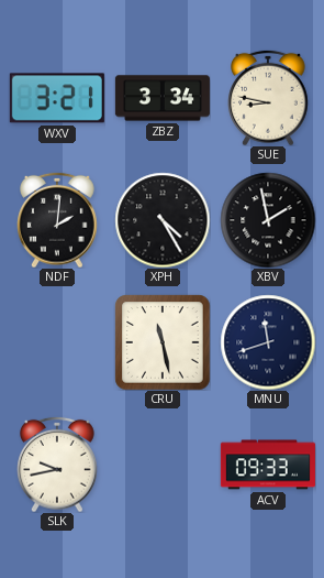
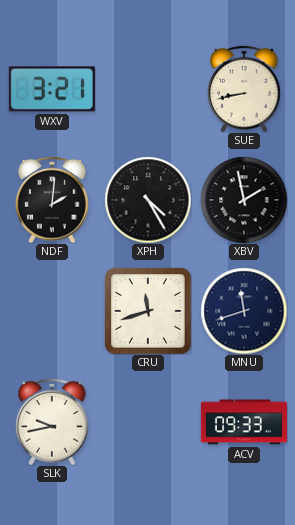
ZBZ: 3:34 -> none
SUE: 8:47 -> 8:43
CRU: 11:28 -> 11:42
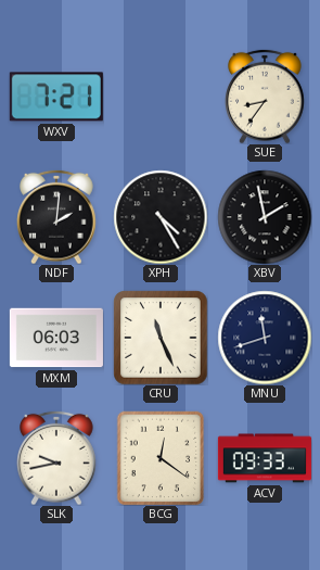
WXV: 3:21 -> 7:21
SUE: 8:43 -> 8:36
MXM: none -> 06:03
CRU: 11:42 -> 11:26
BCG: none -> 12:21
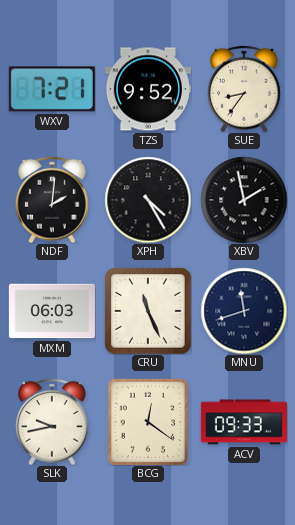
TZS: none -> 9:52
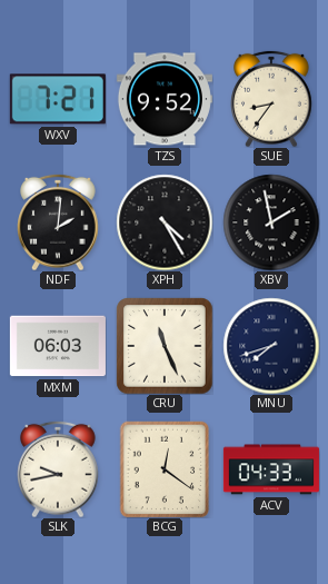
MNU: 11:42 -> 7:42
ACV: 09:33 -> 04:33
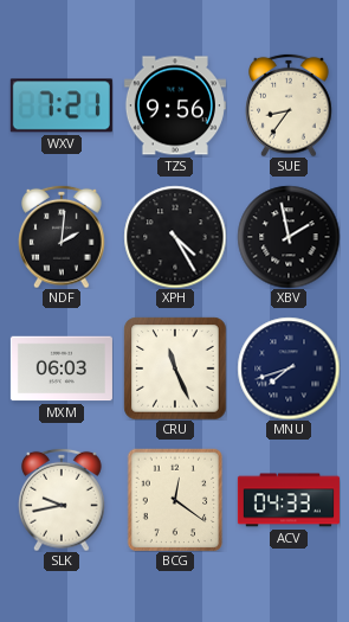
TZS: 9:52 -> 9:56
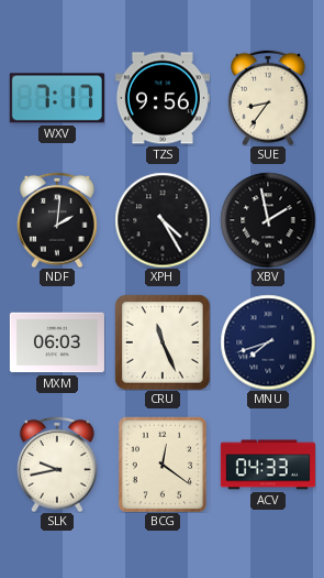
WXV: 7:21 -> 7:17
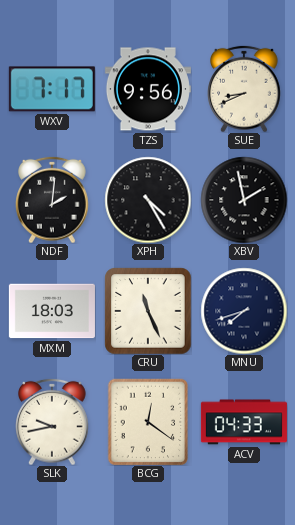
SUE: 8:36 -> 8:41
MXM: 06:03 -> 18:03
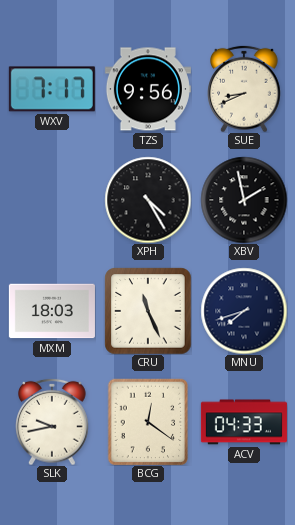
NDF: 2:01 -> none
